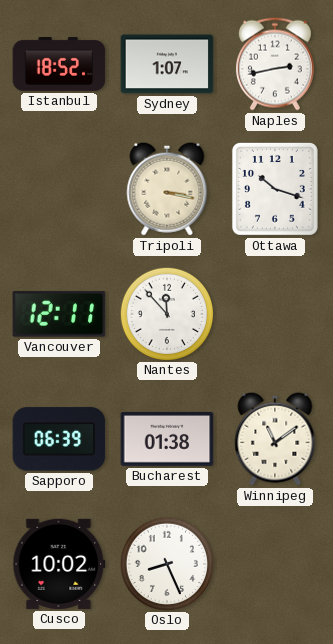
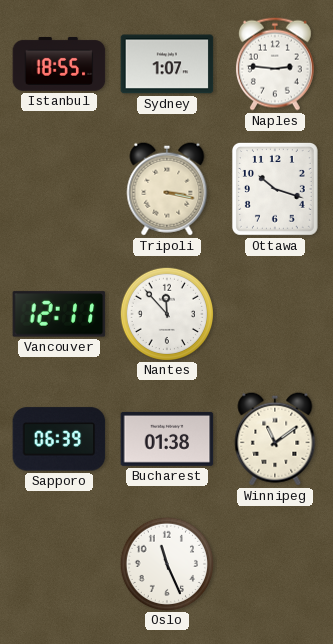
Istanbul: 18:52 -> 18:55
Naples: 2:43 -> 2:46
Cusco: 10:02 -> none
Oslo: 8:26 -> 11:26
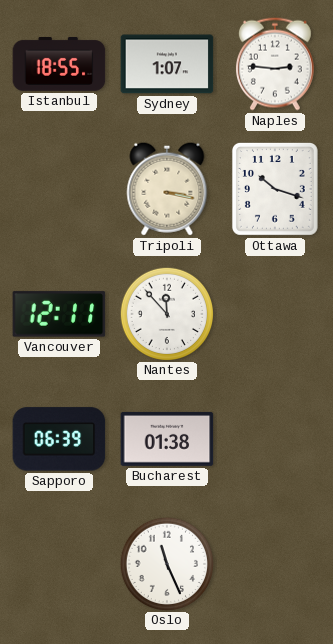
Winnipeg: 11:09 -> none
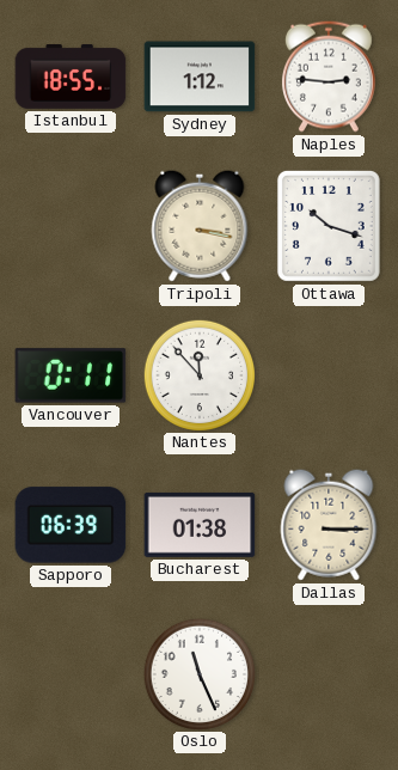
Sydney: 1:07 -> 1:12
Vancouver: 12:11 -> 0:11
Dallas: none -> 3:15
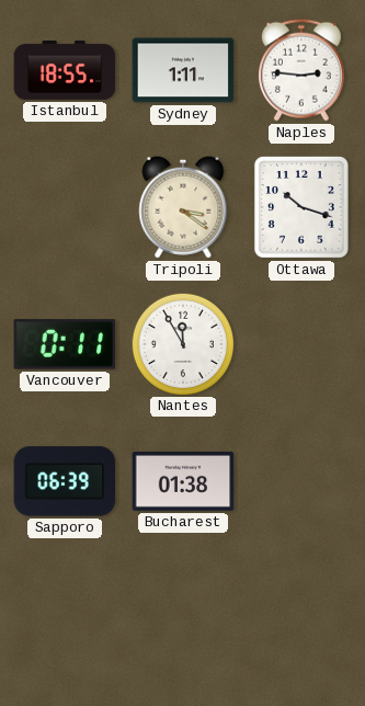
Sydney: 1:12 -> 1:11
Tripoli: 3:17 -> 3:21
Nantes: 11:53 -> 11:55
Dallas: 3:15 -> none
Oslo: 11:26 -> none
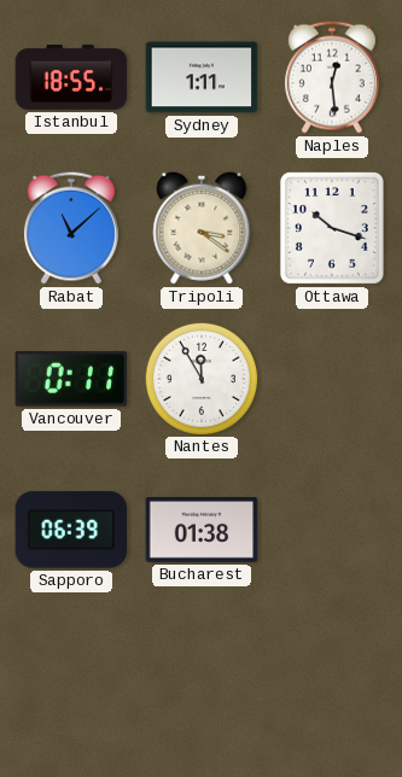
Naples: 2:46 -> 12:29
Rabat: none -> 11:08
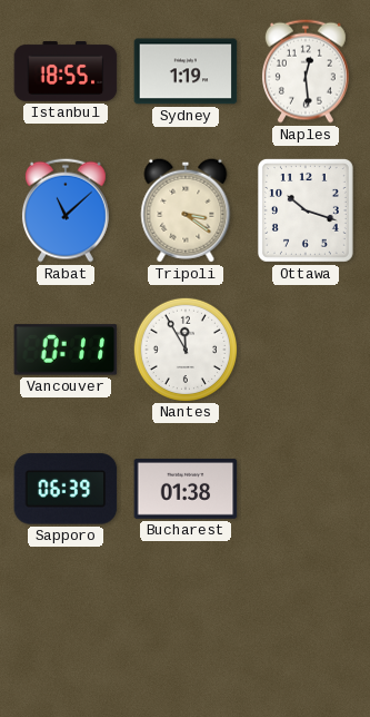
Sydney: 1:11 -> 1:19
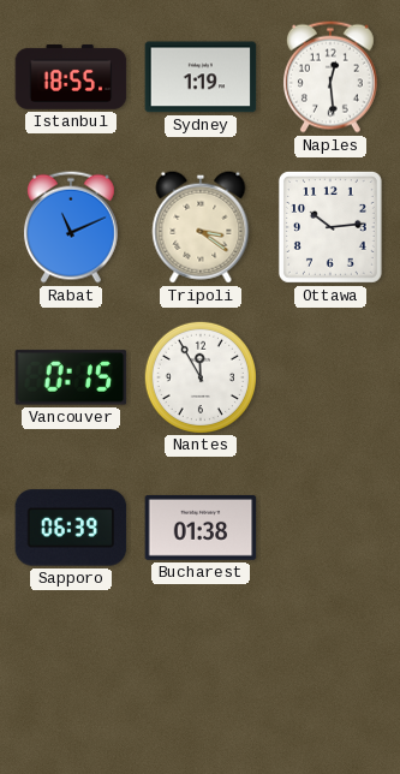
Rabat: 11:08 -> 11:11
Ottawa: 10:18 -> 10:14
Vancouver: 0:11 -> 0:15
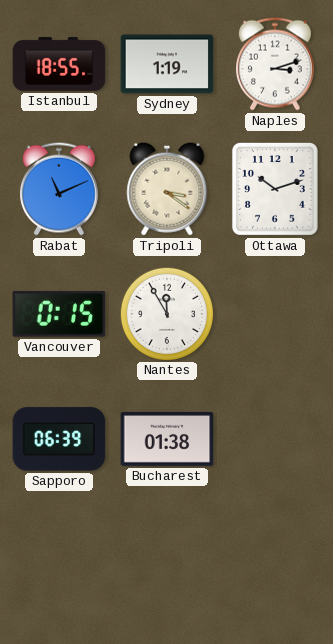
Naples: 12:29 -> 3:12
Ottawa: 10:14 -> 10:12
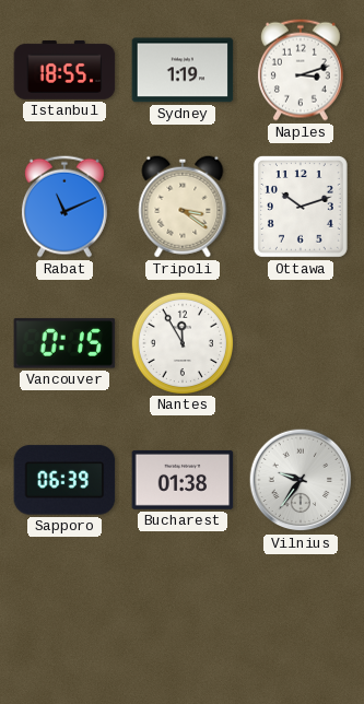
Vilnius: none -> 9:36
